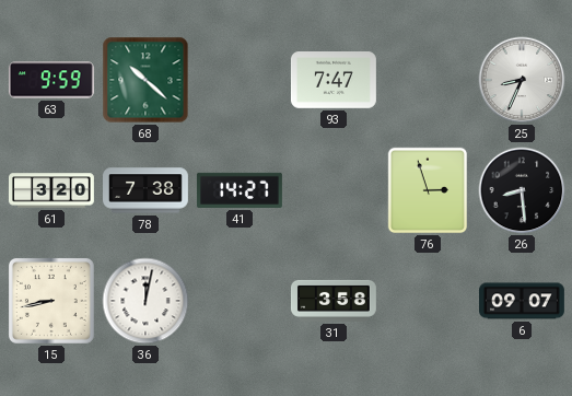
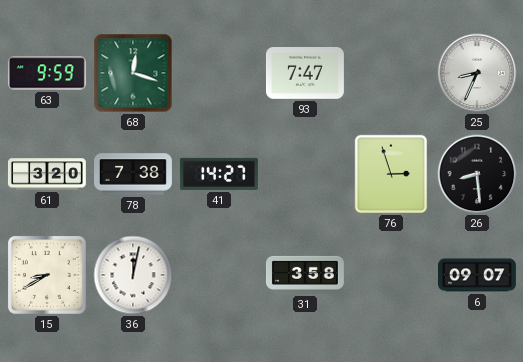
68: 10:22 -> 12:18
15: 8:43 -> 8:40
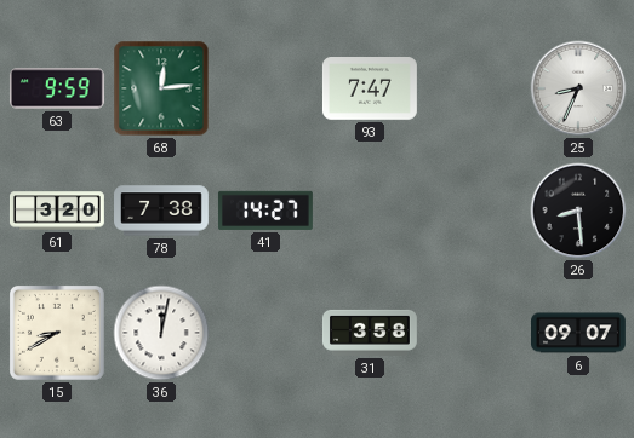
68: 12:18 -> 12:14
76: 2:57 -> none
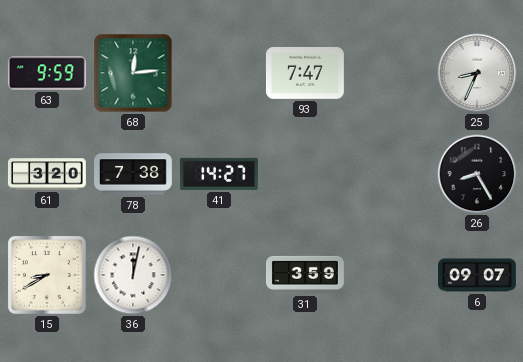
26: 8:29 -> 8:25
31: 3:58 -> 3:59
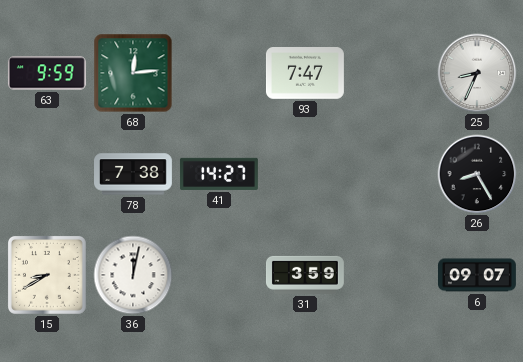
61: 3:20 -> none
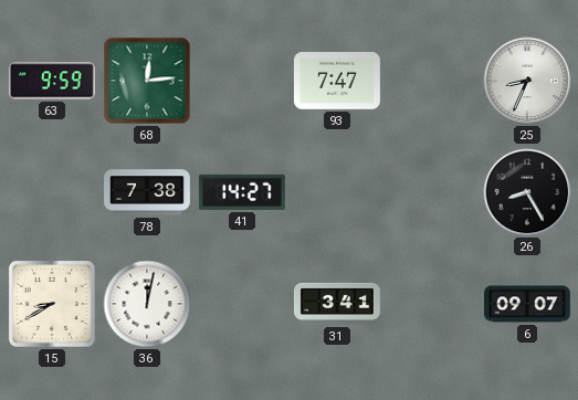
31: 3:59 -> 3:41
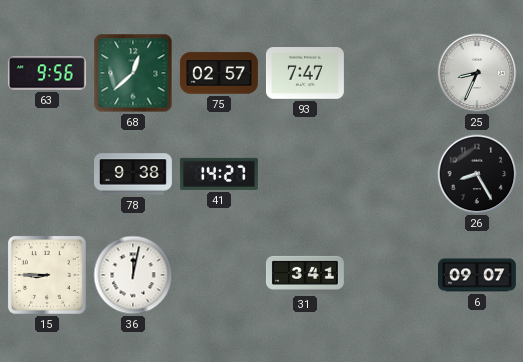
63: 9:59 -> 9:56
68: 12:14 -> 12:38
75: none -> 02:57
78: 7:38 -> 9:38
15: 8:40 -> 8:45
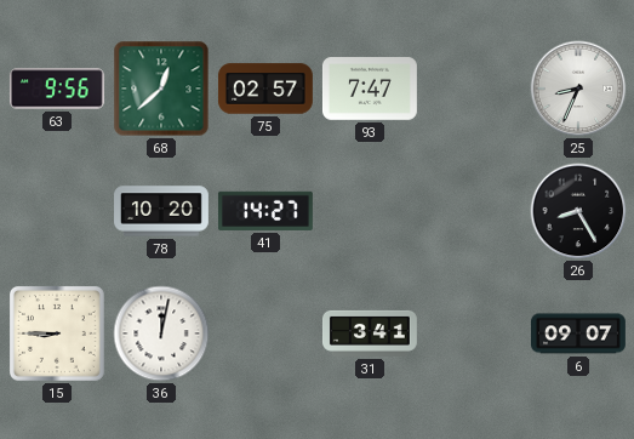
78: 9:38 -> 10:20
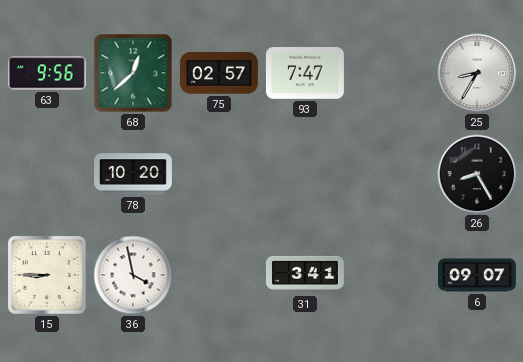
25: 8:34 -> 8:35
41: 14:27 -> none
36: 12:02 -> 3:58
